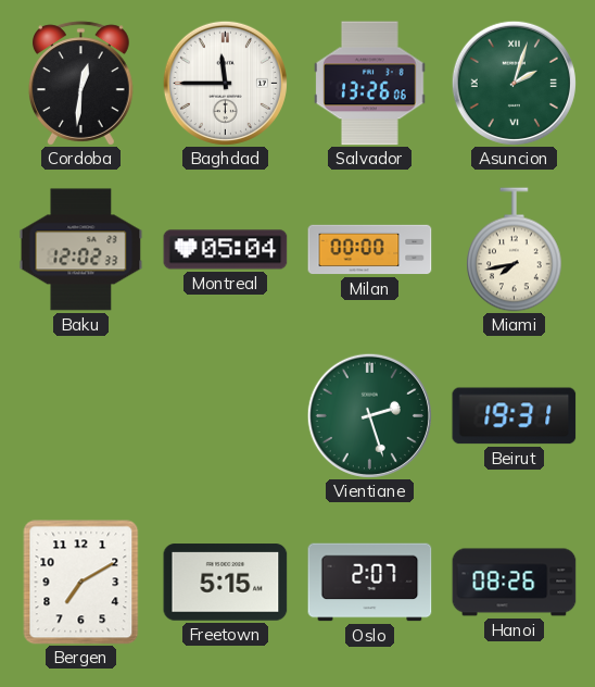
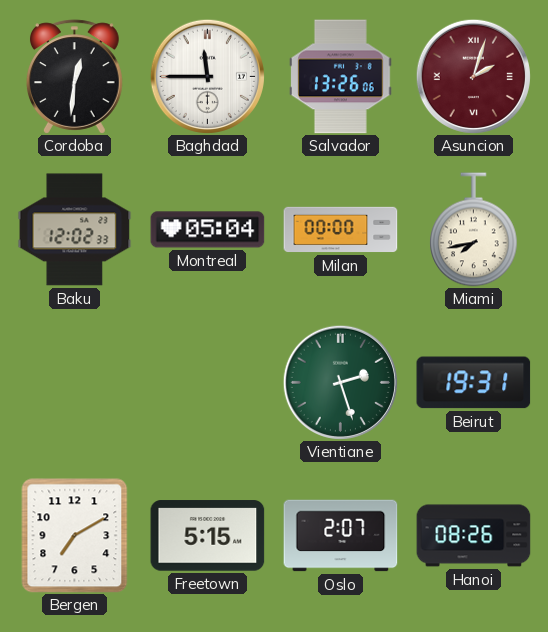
Asuncion dial: green -> burgundy
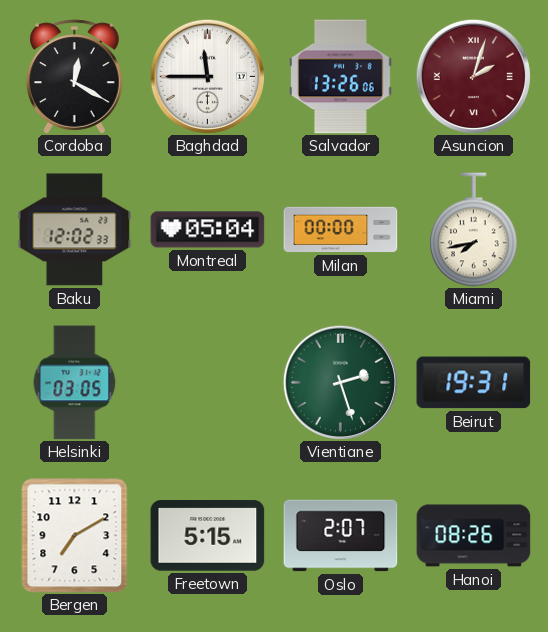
Cordoba: 12:31 -> 12:20
Helsinki: none -> 03:05
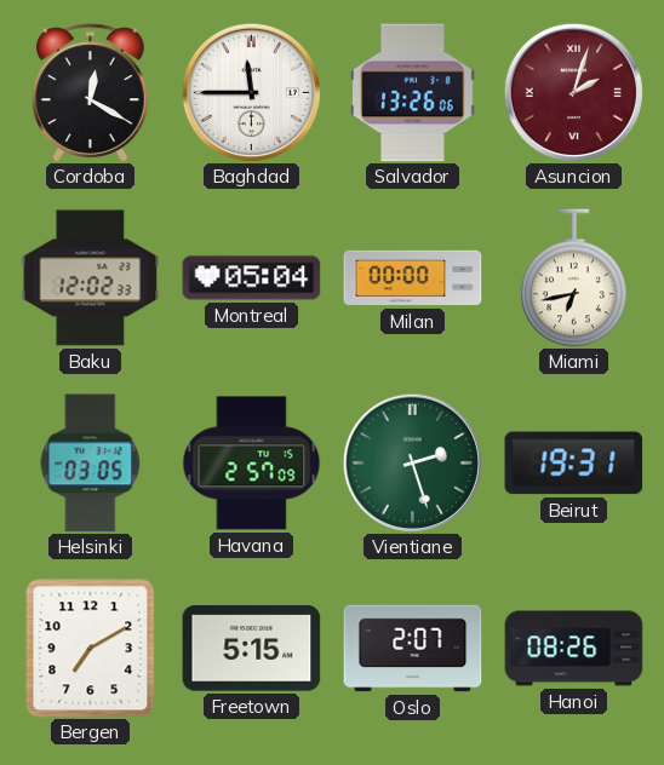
Miami: 7:43 -> 6:43
Havana: none -> 2:57
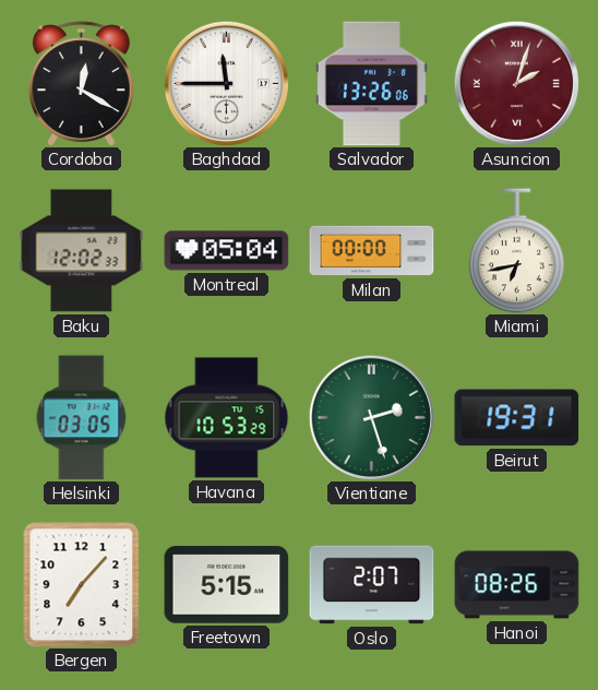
Havana: 2:57 -> 10:53
Bergen: 7:10 -> 7:07
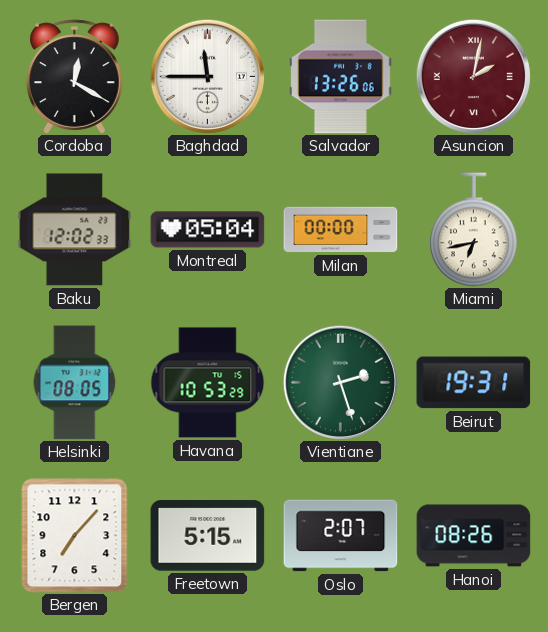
Asuncion: 2:03 -> 2:02
Helsinki: 03:05 -> 08:05
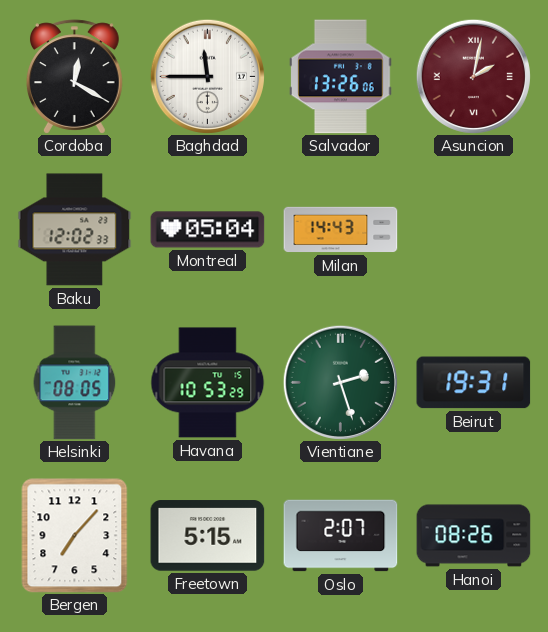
Milan: 00:00 -> 14:43
Miami: 6:43 -> none
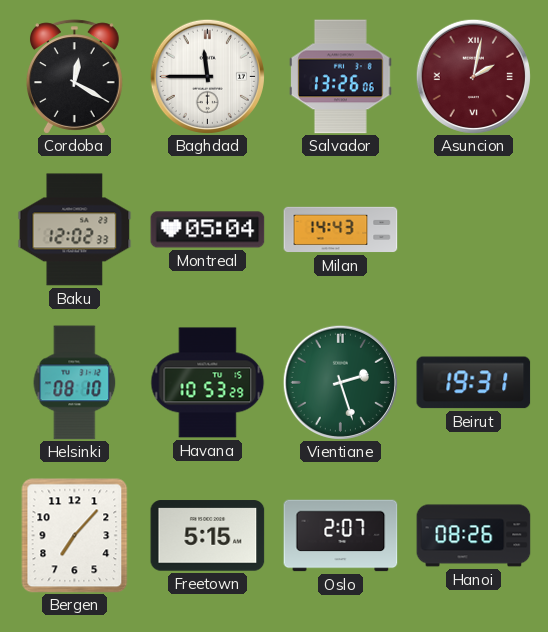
Helsinki: 08:05 -> 08:10
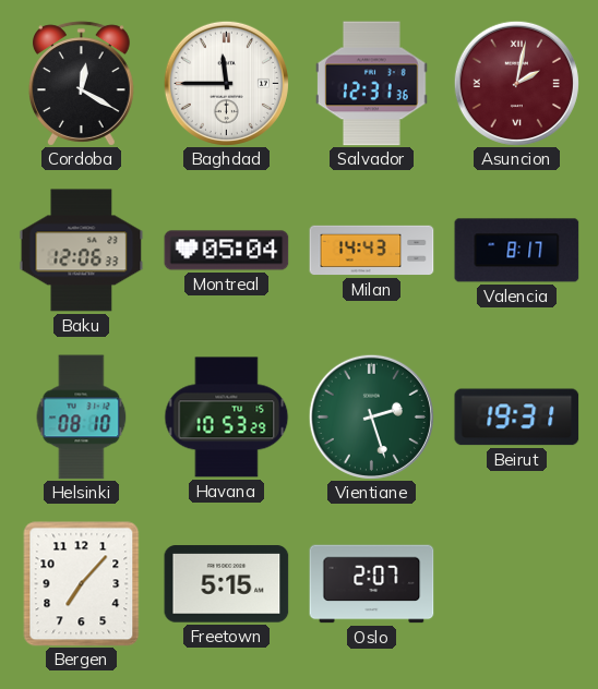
Salvador: 13:26 -> 12:31
Baku: 12:02 -> 12:06
Valencia: none -> 8:17
Hanoi: 08:26 -> none
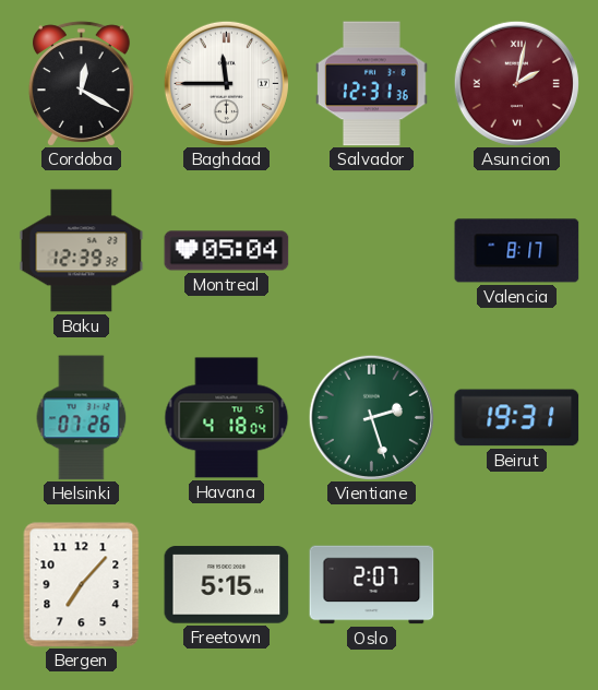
Baku: 12:06 -> 12:39
Milan: 14:43 -> none
Helsinki: 08:10 -> 07:26
Havana: 10:53 -> 4:18
